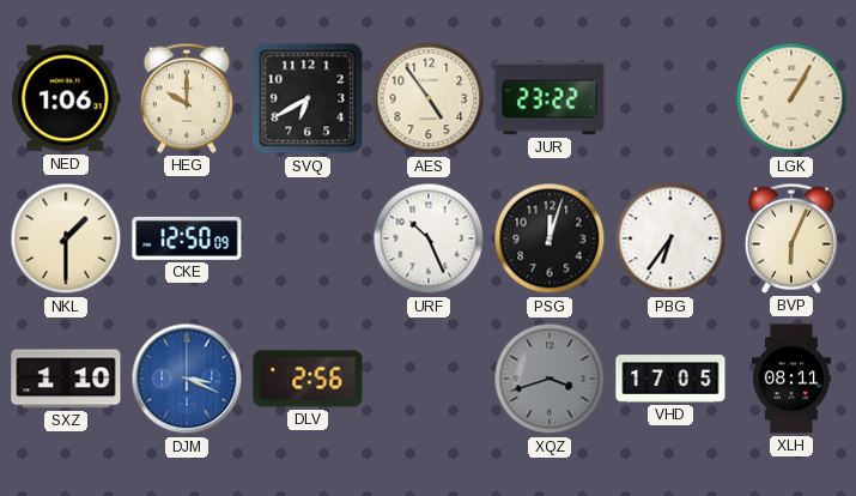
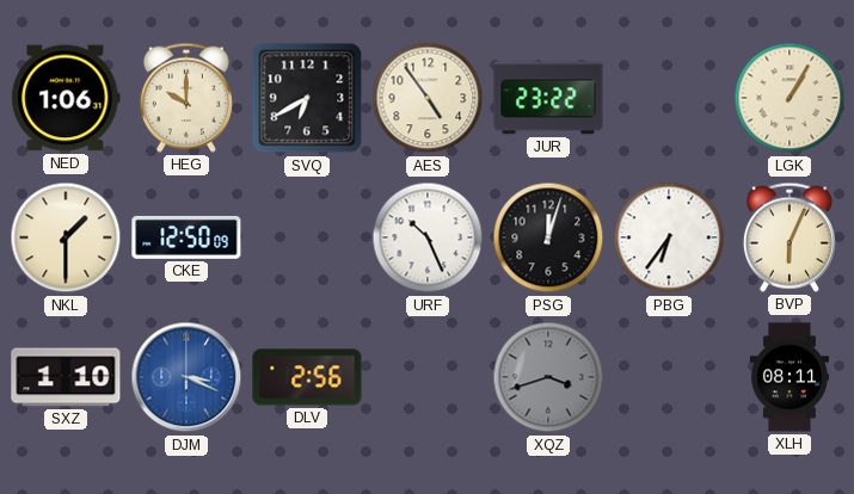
VHD: 17:05 -> none
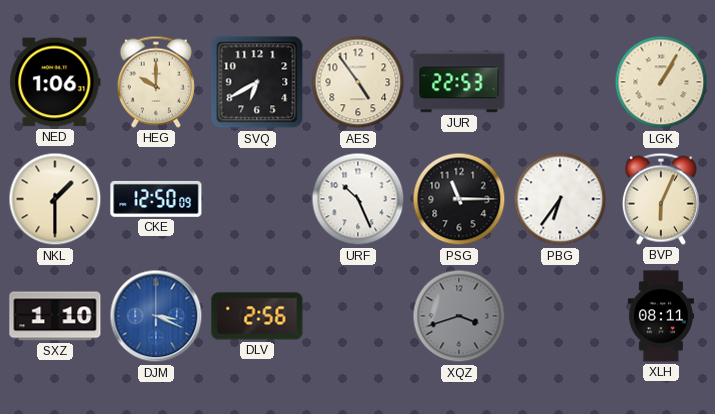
JUR: 23:22 -> 22:53
PSG: 12:03 -> 11:15
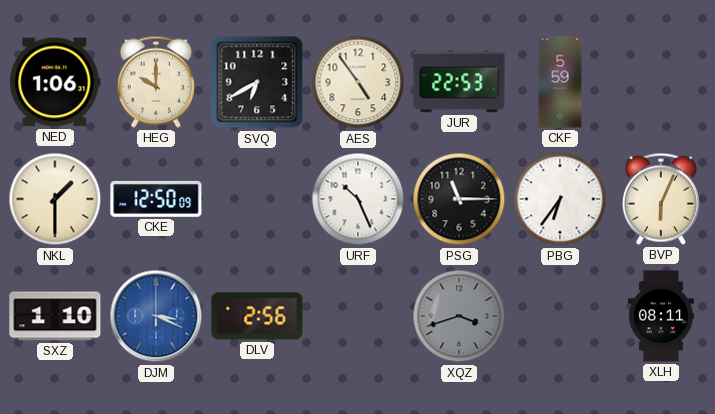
CKF: none -> 5:59
LGK: 1:05 -> none
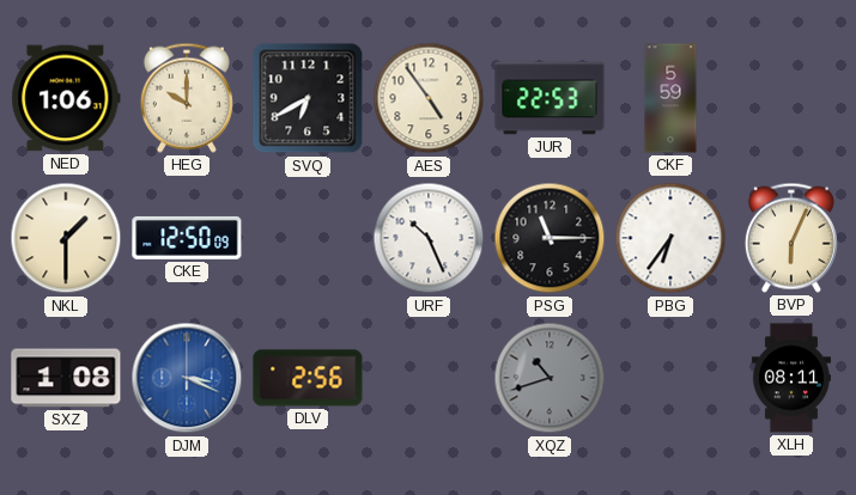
SXZ: 1:10 -> 1:08
XQZ: 3:42 -> 10:42
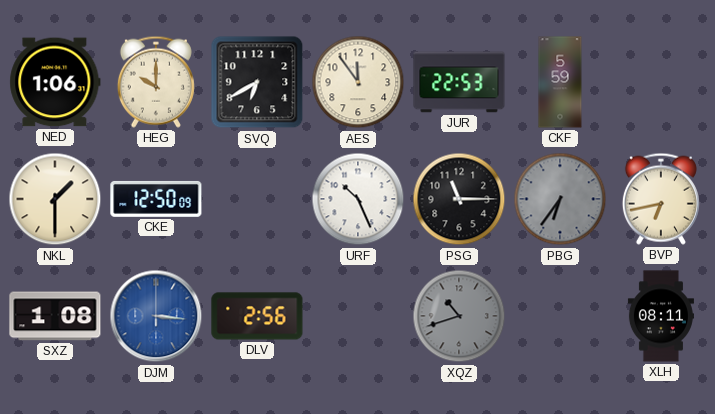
AES: 4:54 -> 11:54
PBG dial: white -> grey
BVP: 6:04 -> 6:43
DJM: 3:19 -> 3:16
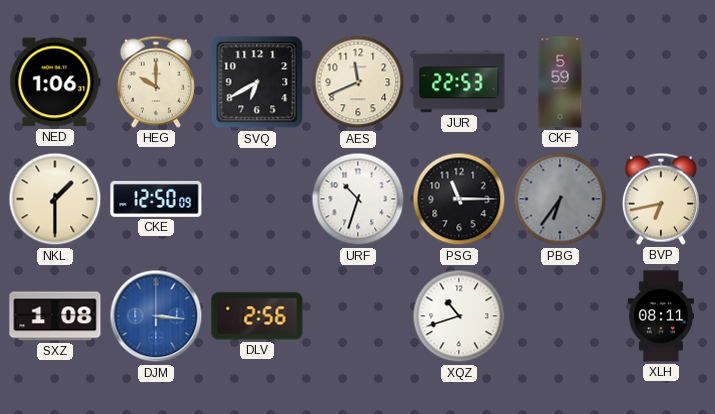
AES: 11:54 -> 11:41
URF: 10:26 -> 10:33
XQZ dial: grey -> white
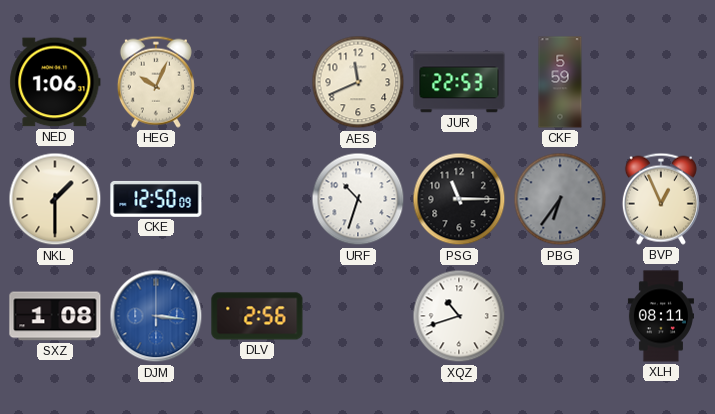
HEG: 10:00 -> 10:04
SVQ: 6:40 -> none
BVP: 6:43 -> 12:56
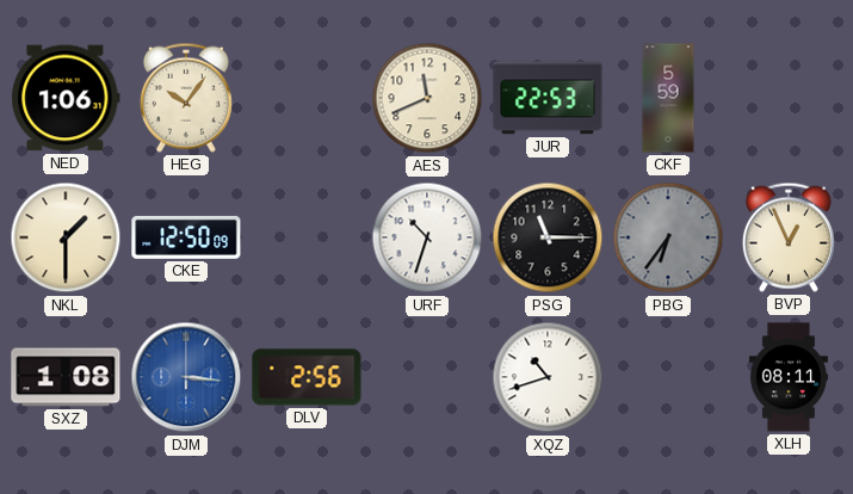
HEG: 10:04 -> 10:06
